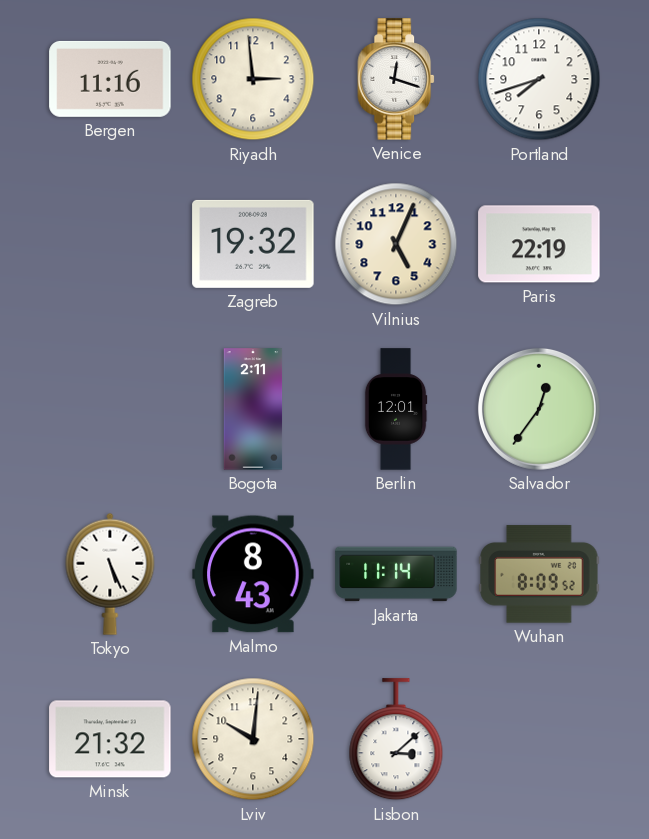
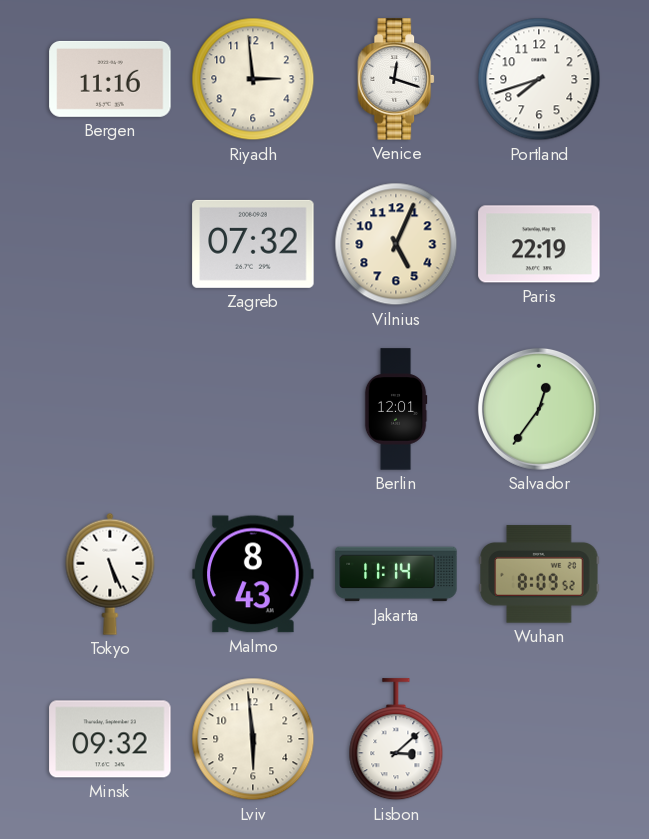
Zagreb: 19:32 -> 07:32
Bogota: 2:11 -> none
Minsk: 21:32 -> 09:32
Lviv: 10:01 -> 5:59
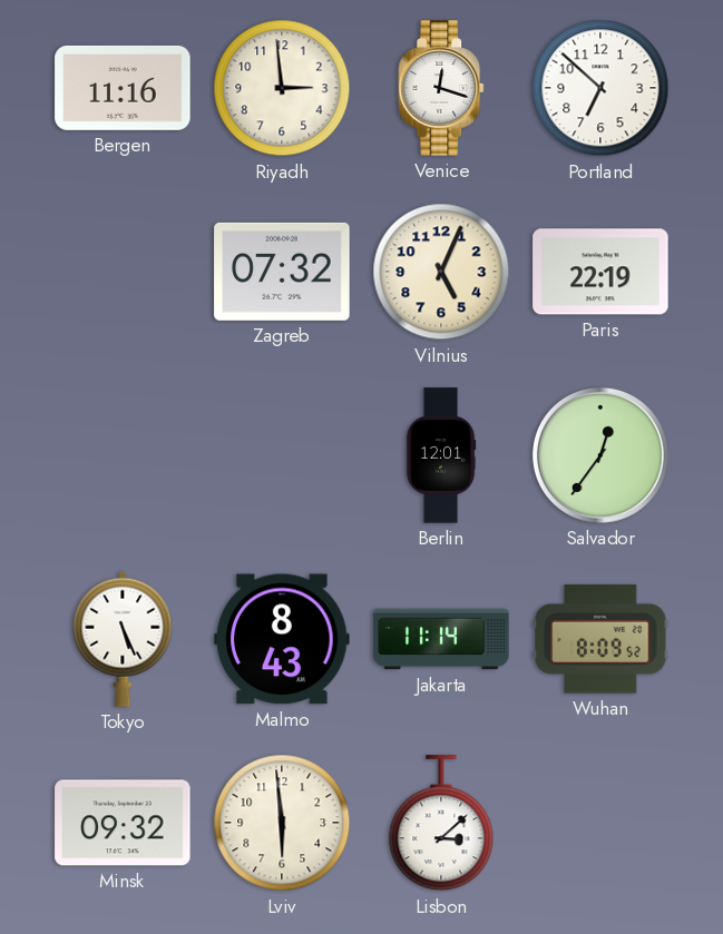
Portland: 7:42 -> 6:52
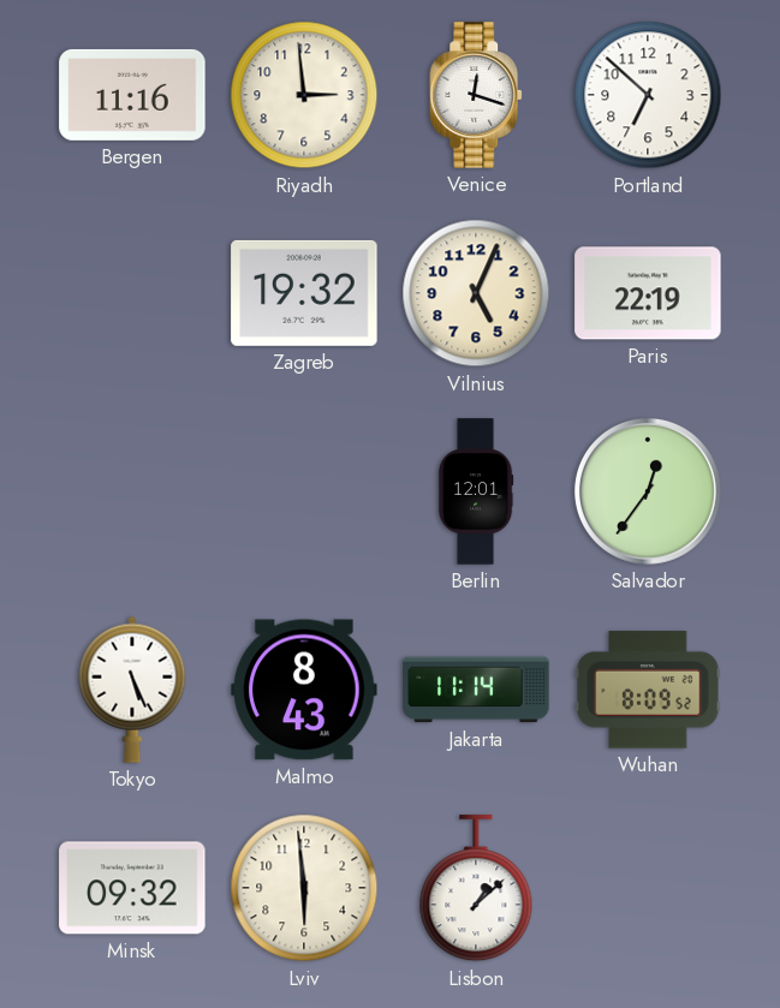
Zagreb: 07:32 -> 19:32
Lisbon: 3:08 -> 1:08
